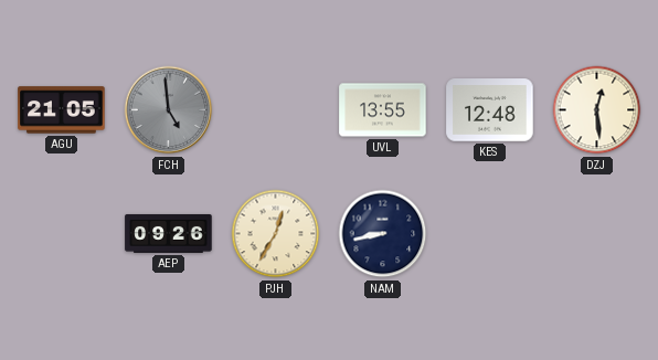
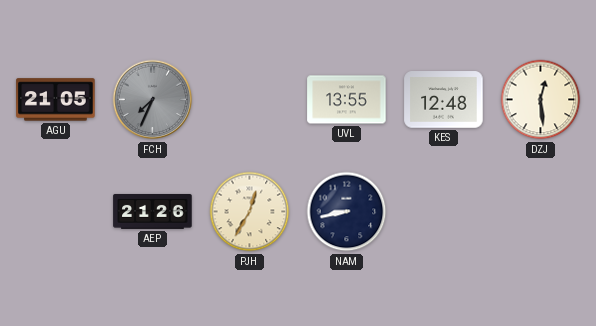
FCH: 4:59 -> 7:34
AEP: 09:26 -> 21:26
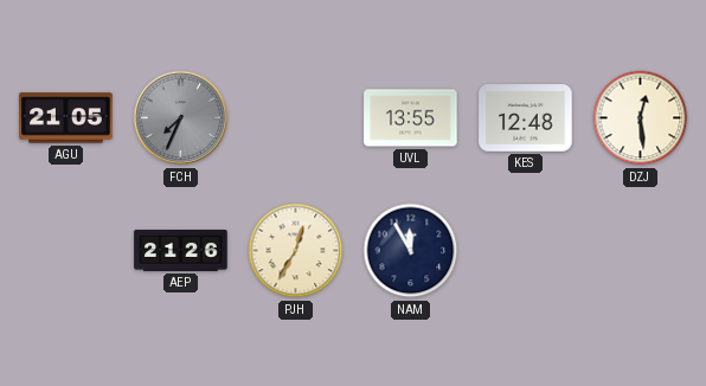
NAM: 8:43 -> 11:55
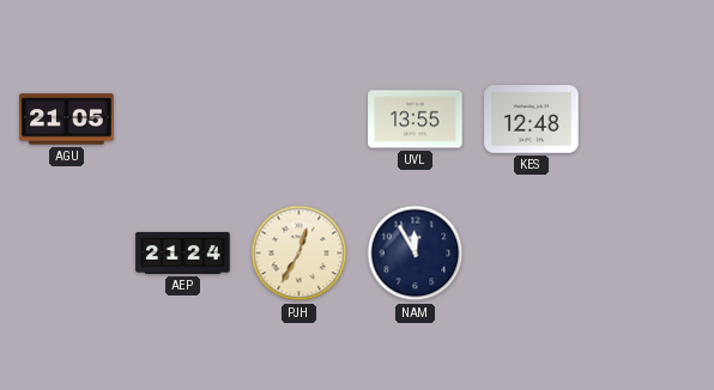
FCH: 7:34 -> none
DZJ: 12:29 -> none
AEP: 21:26 -> 21:24
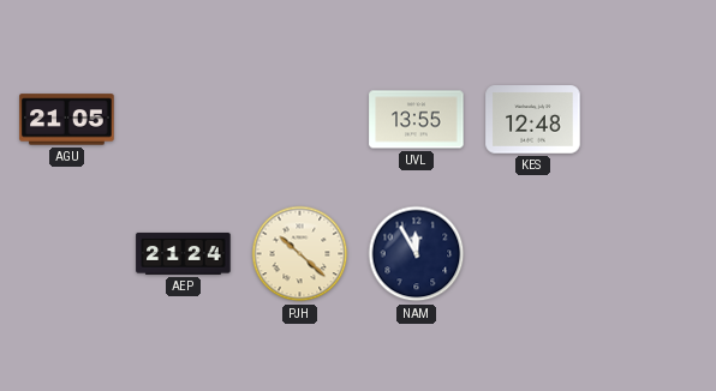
PJH: 12:35 -> 10:22
